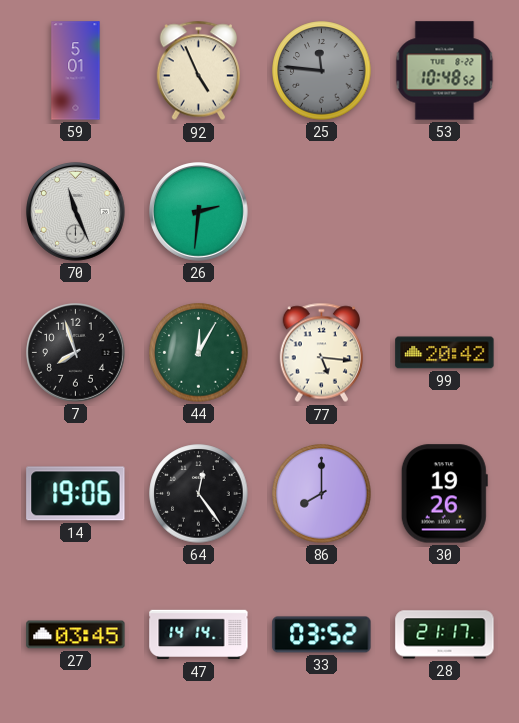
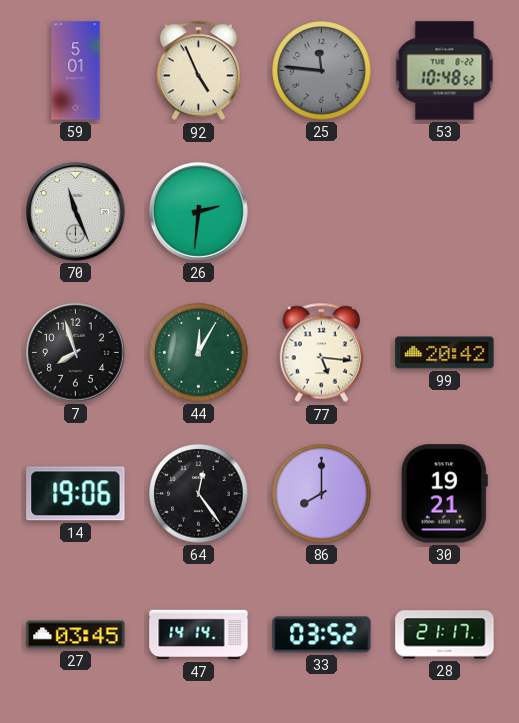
30: 19:26 -> 19:21
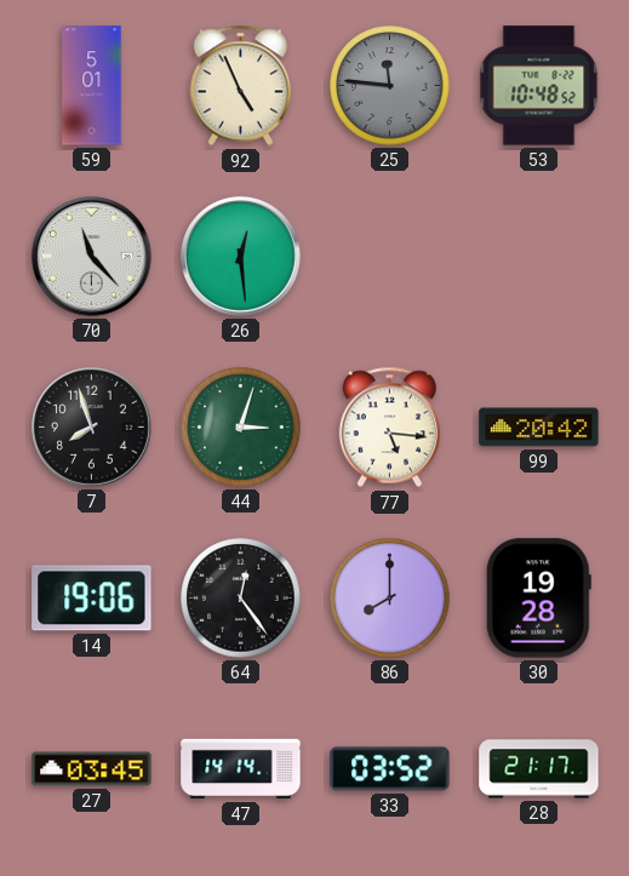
70: 11:26 -> 11:23
26: 2:31 -> 12:29
44: 12:05 -> 3:03
30: 19:21 -> 19:28
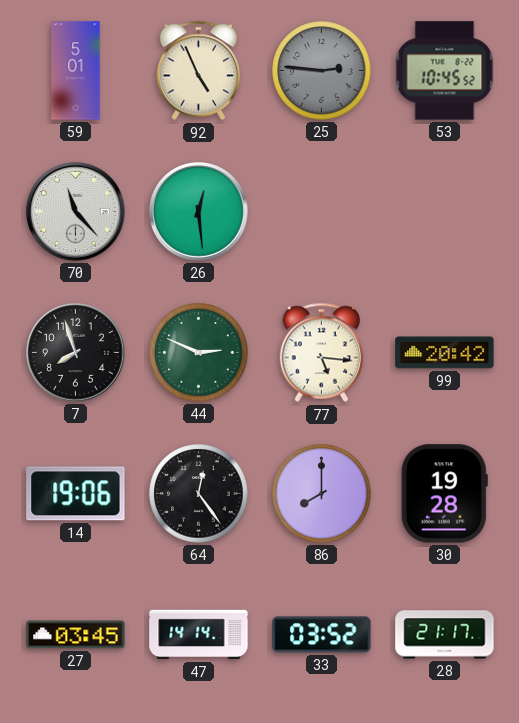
25: 11:46 -> 2:46
53: 10:48 -> 10:45
44: 3:03 -> 2:49
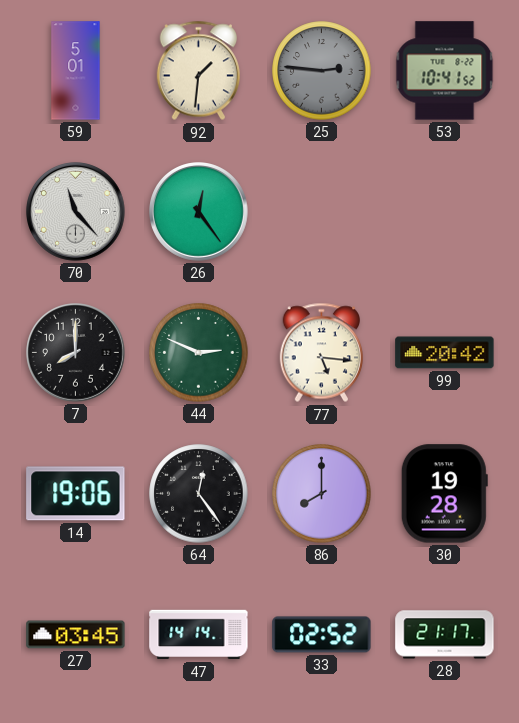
92: 4:56 -> 1:31
53: 10:45 -> 10:41
26: 12:29 -> 12:24
7: 7:57 -> 8:00
33: 03:52 -> 02:52
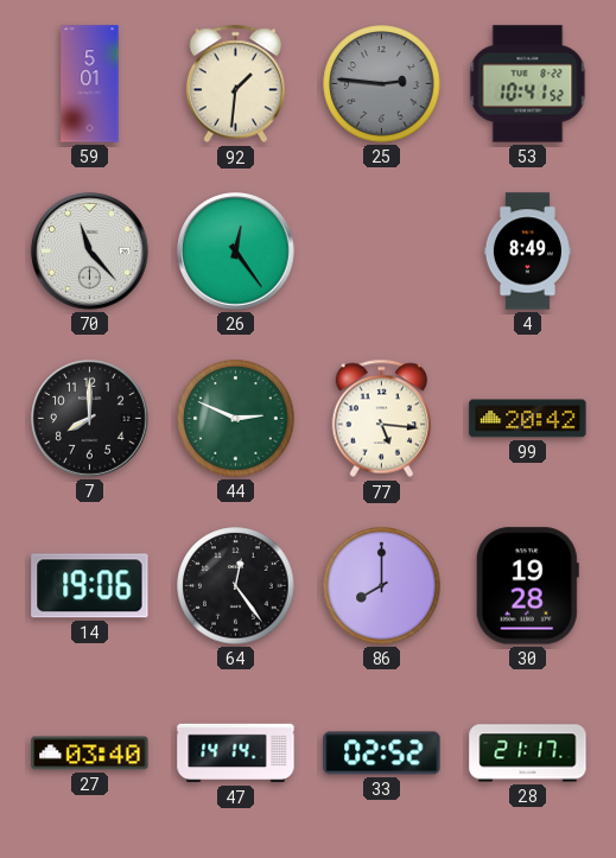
4: none -> 8:49
27: 03:45 -> 03:40
